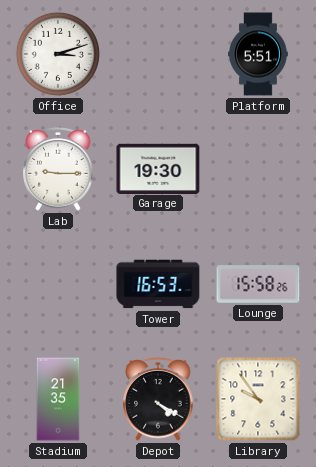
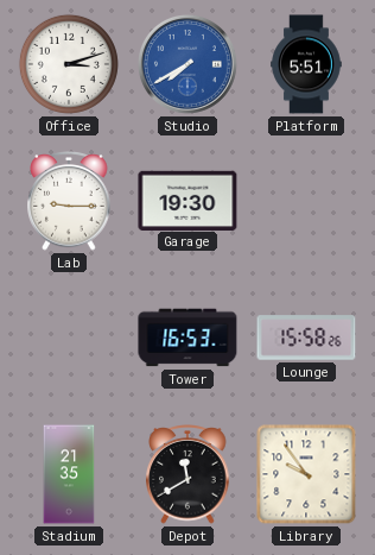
Studio: none -> 7:40
Depot: 4:20 -> 11:40
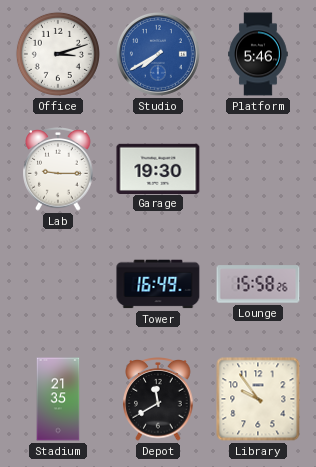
Platform: 5:51 -> 5:46
Tower: 16:53 -> 16:49
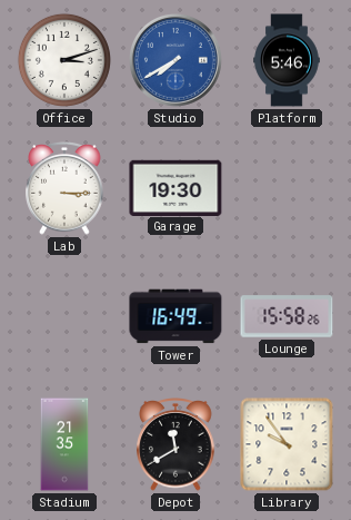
Lab: 9:15 -> 3:15
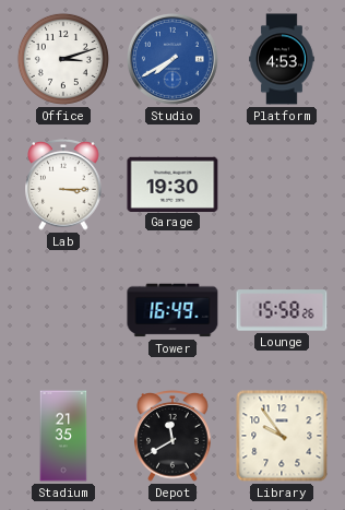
Platform: 5:46 -> 4:53
